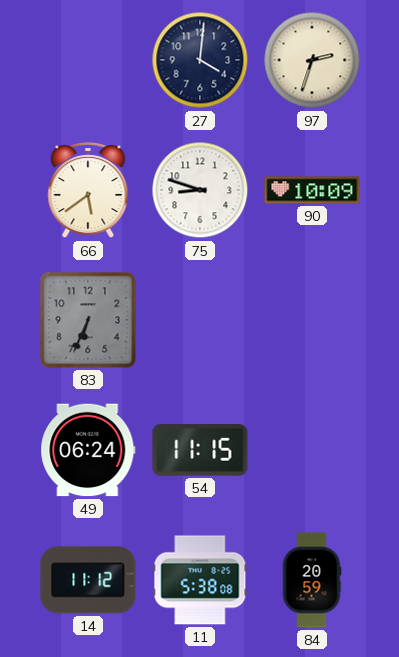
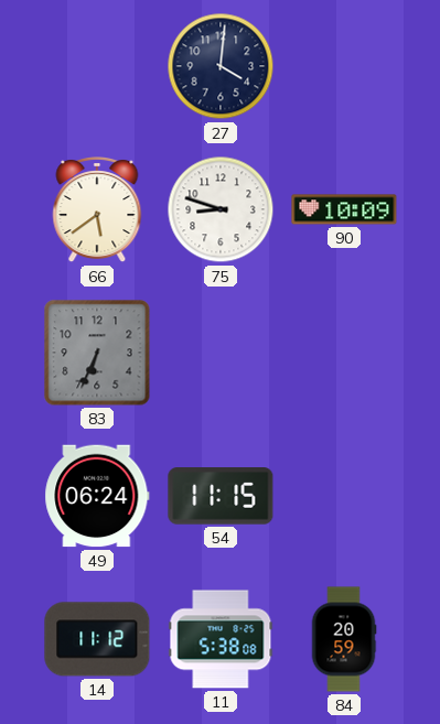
97: 2:33 -> none
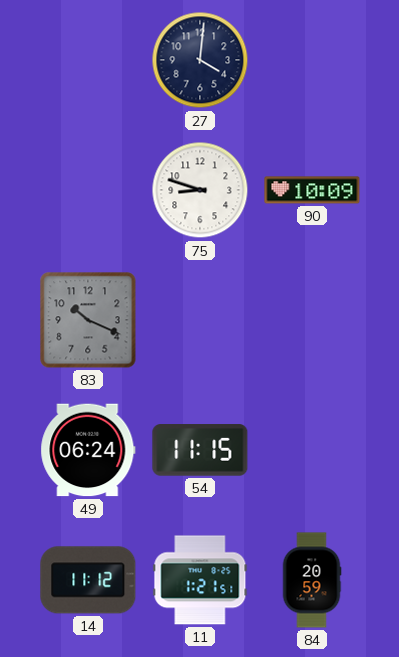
66: 5:39 -> none
83: 6:34 -> 10:19
11: 5:38 -> 1:21
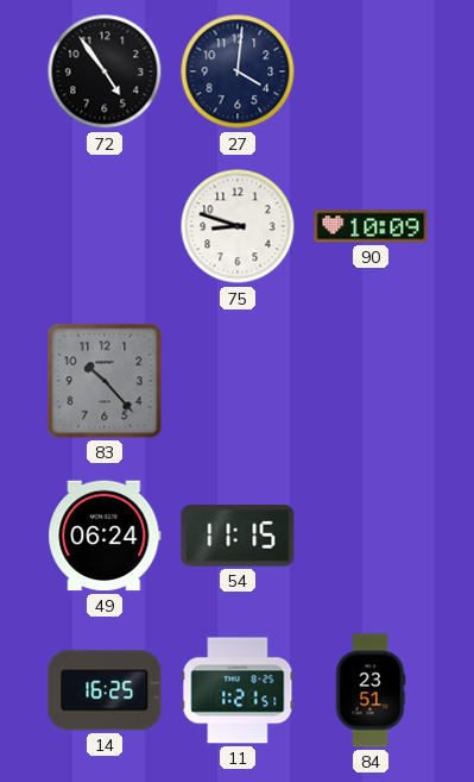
72: none -> 4:54
83: 10:19 -> 10:23
14: 11:12 -> 16:25
84: 20:59 -> 23:51
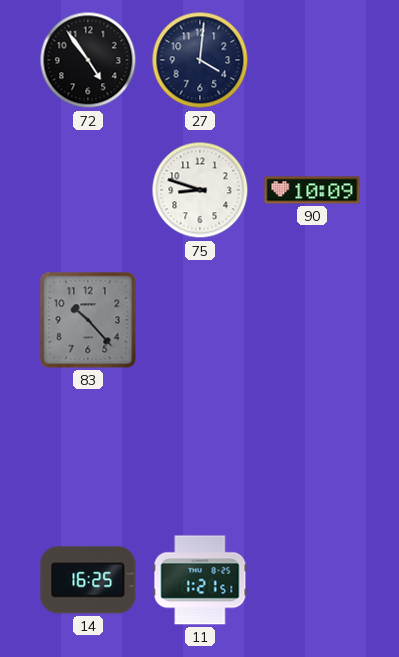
49: 06:24 -> none
54: 11:15 -> none
84: 23:51 -> none
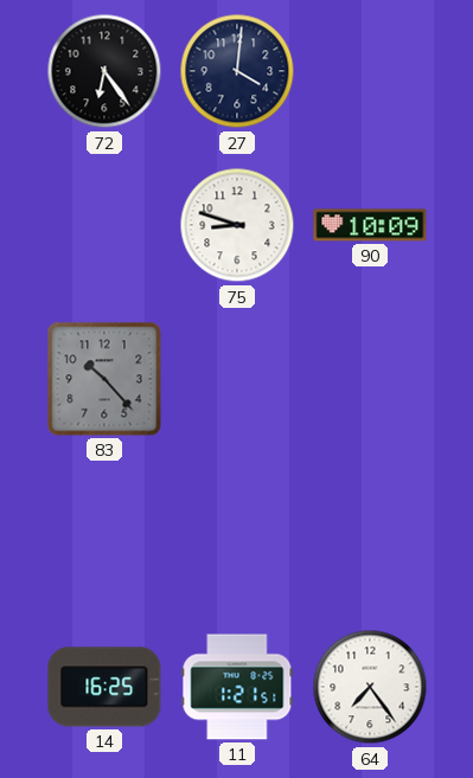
72: 4:54 -> 6:24
64: none -> 7:24
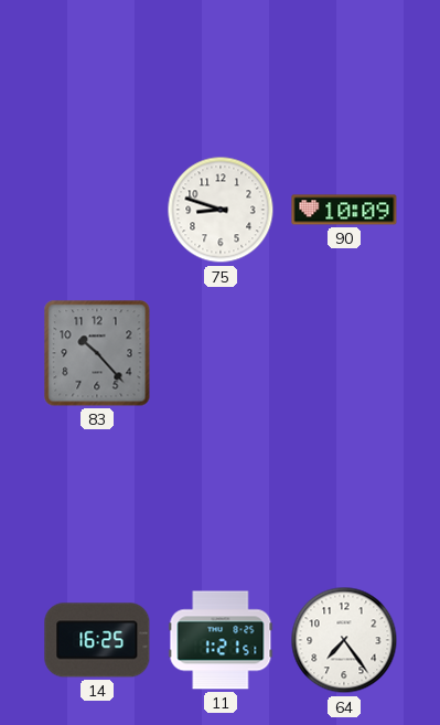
72: 6:24 -> none
27: 4:01 -> none
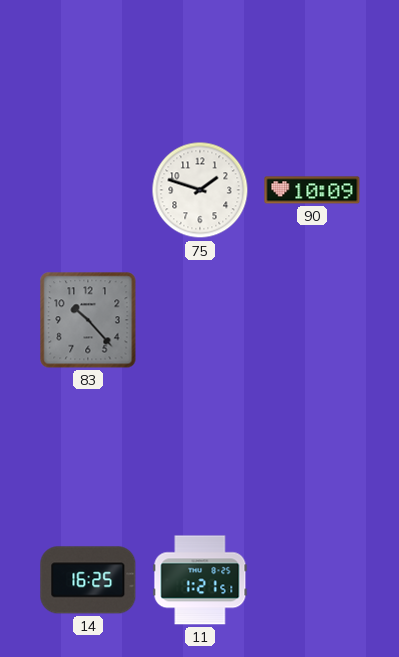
75: 8:48 -> 1:48
64: 7:24 -> none
